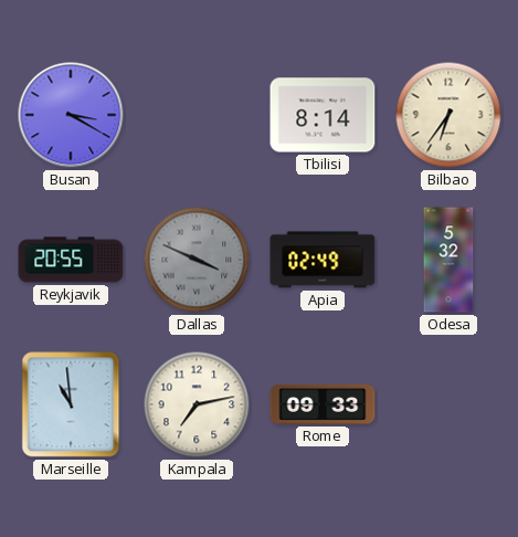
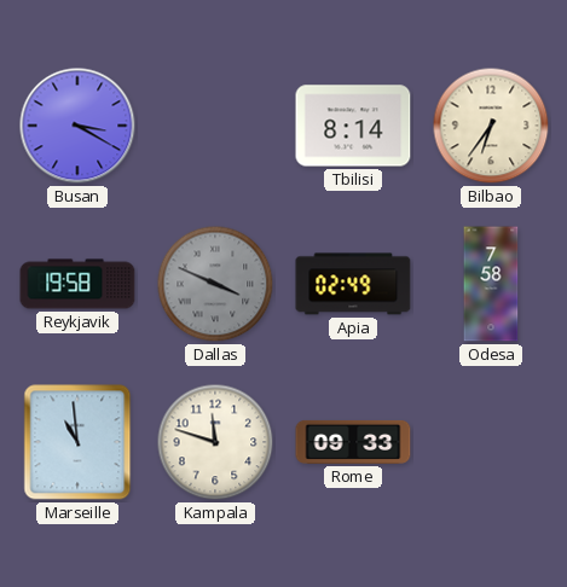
Reykjavik: 20:55 -> 19:58
Odesa: 5:32 -> 7:58
Kampala: 7:13 -> 11:48
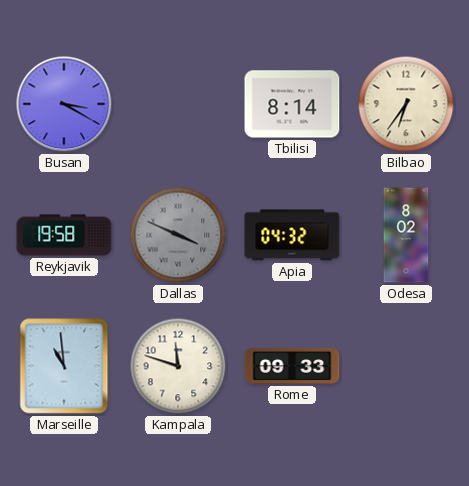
Apia: 02:49 -> 04:32
Odesa: 7:58 -> 8:02
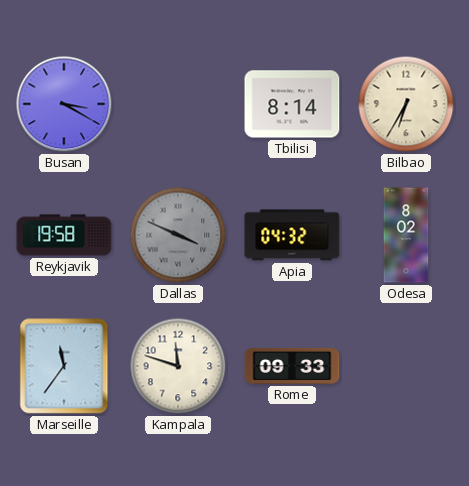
Bilbao: 6:36 -> 6:35
Marseille: 10:59 -> 11:36
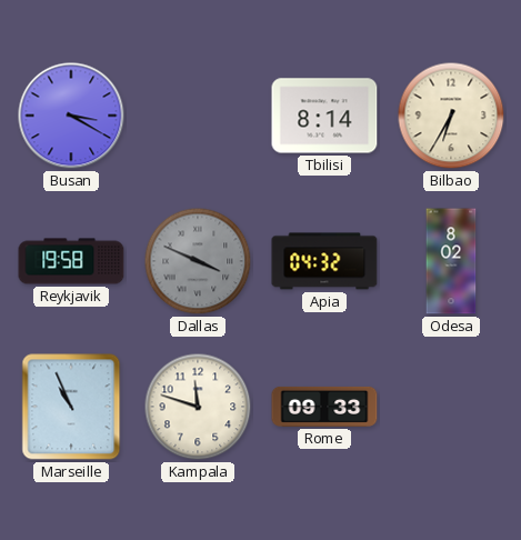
Marseille: 11:36 -> 10:56
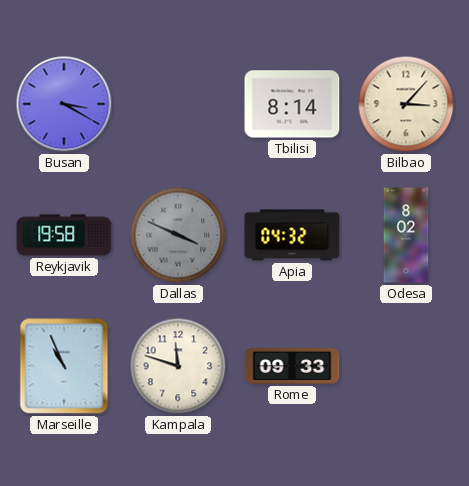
Bilbao: 6:35 -> 3:07
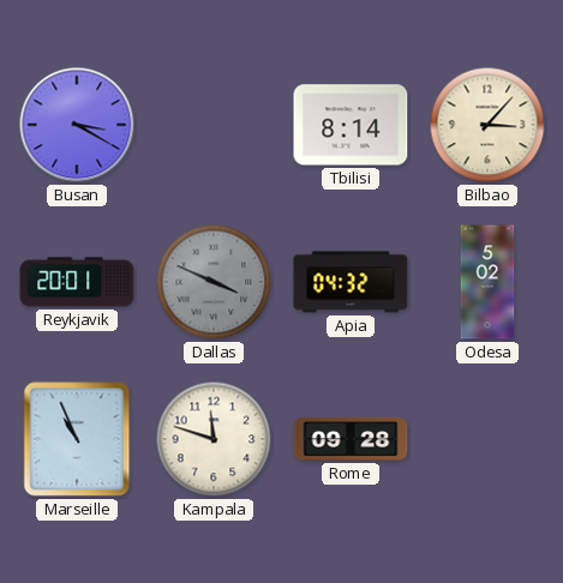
Reykjavik: 19:58 -> 20:01
Odesa: 8:02 -> 5:02
Rome: 09:33 -> 09:28
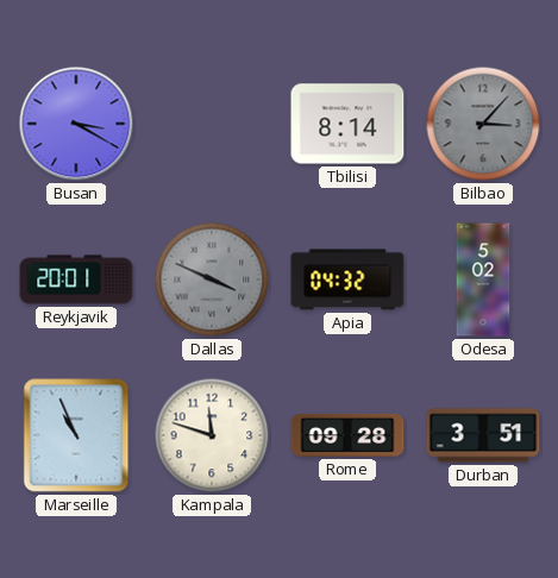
Bilbao dial: cream -> grey
Durban: none -> 3:51
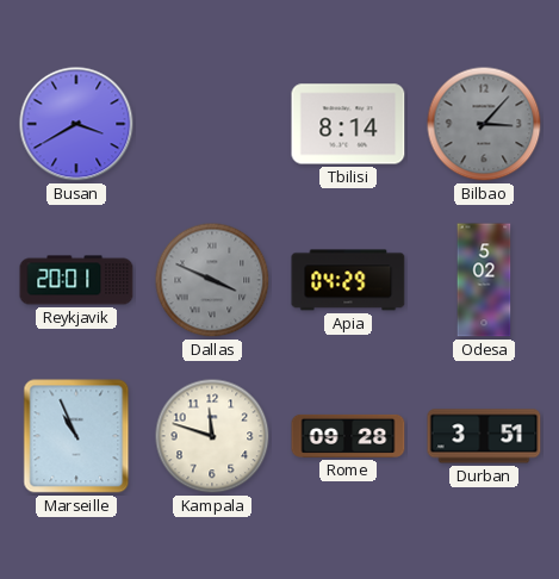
Busan: 3:20 -> 3:40
Apia: 04:32 -> 04:29
